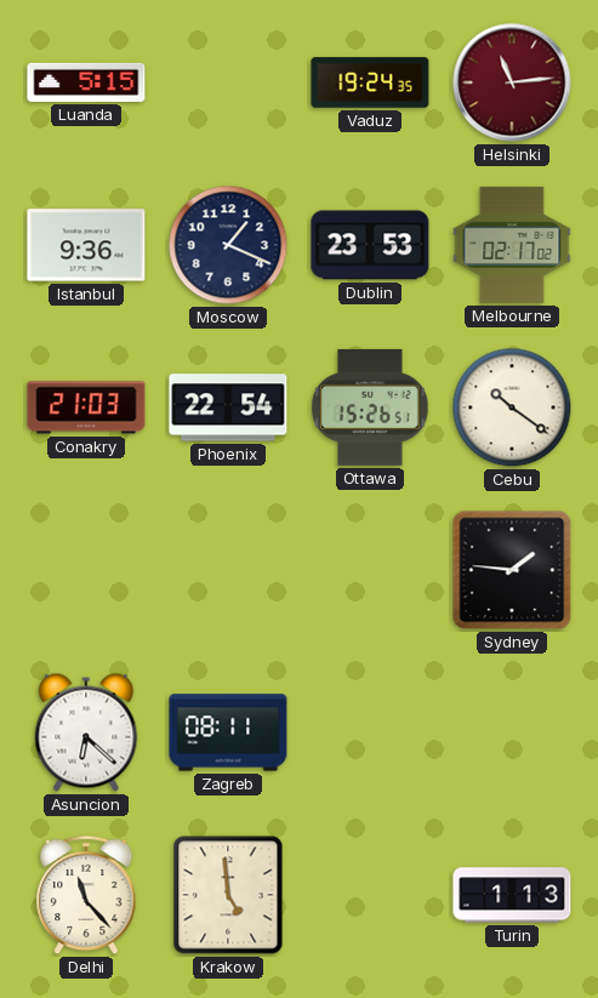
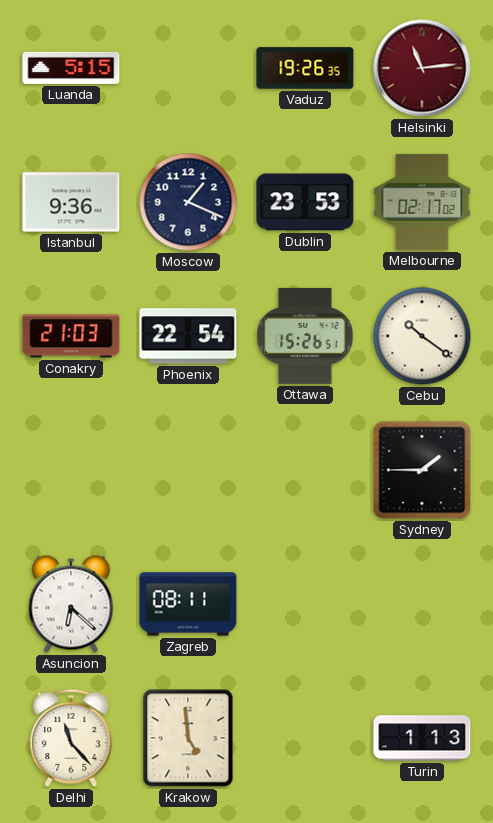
Vaduz: 19:24 -> 19:26
Sydney: 1:46 -> 1:45
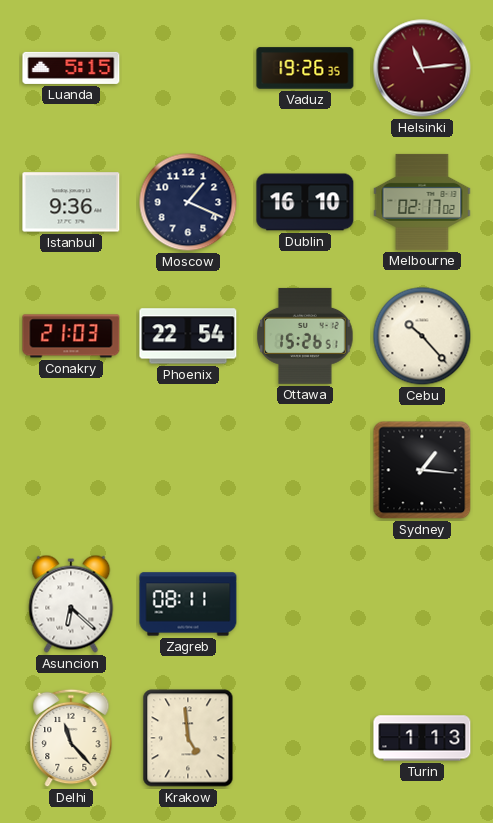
Dublin: 23:53 -> 16:10
Cebu: 10:21 -> 10:23
Sydney: 1:45 -> 1:16
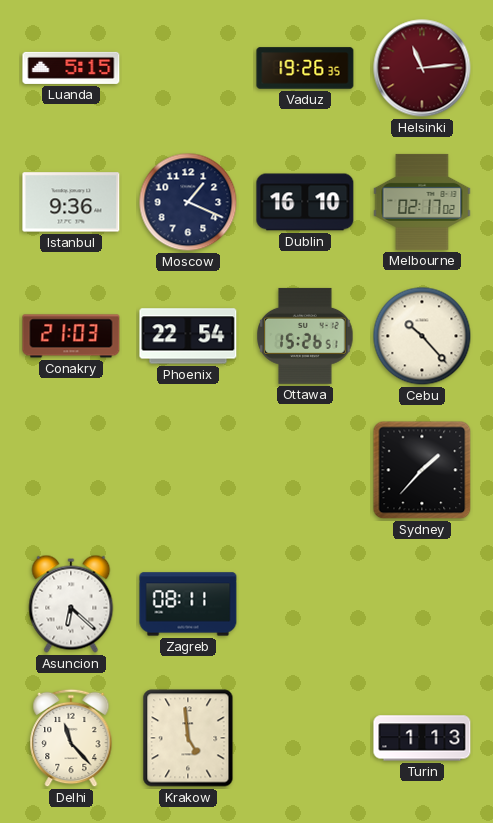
Sydney: 1:16 -> 1:37
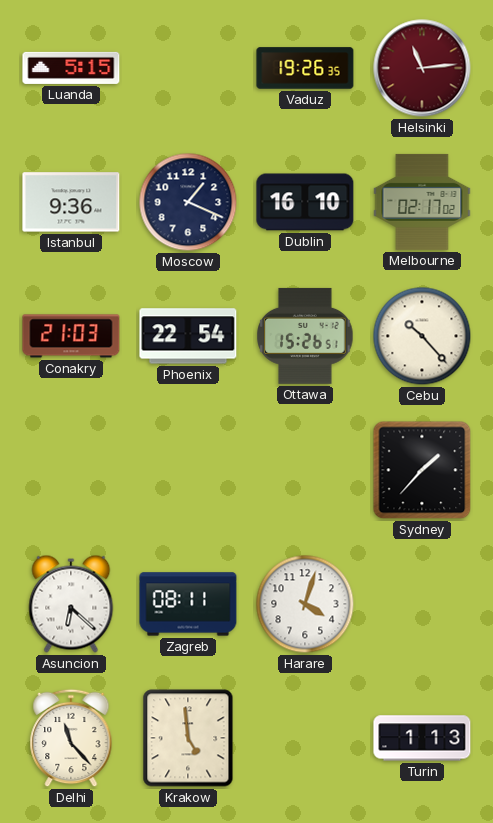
Harare: none -> 4:03
